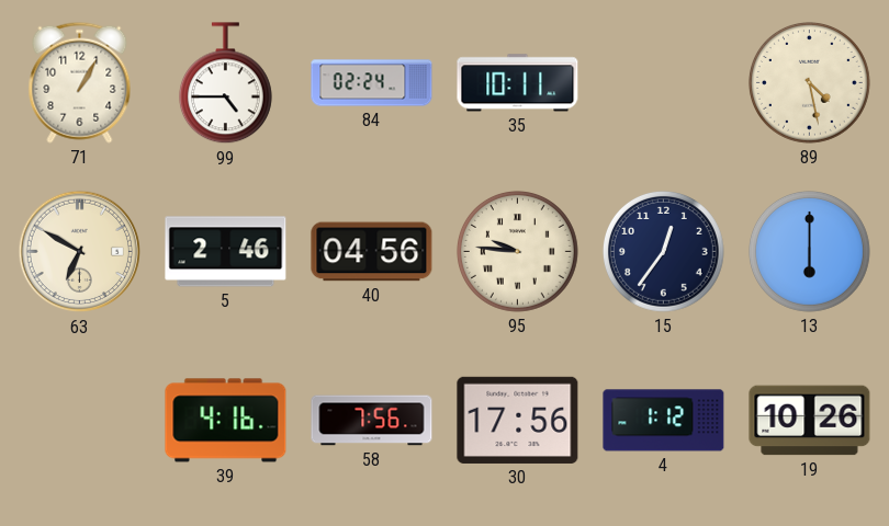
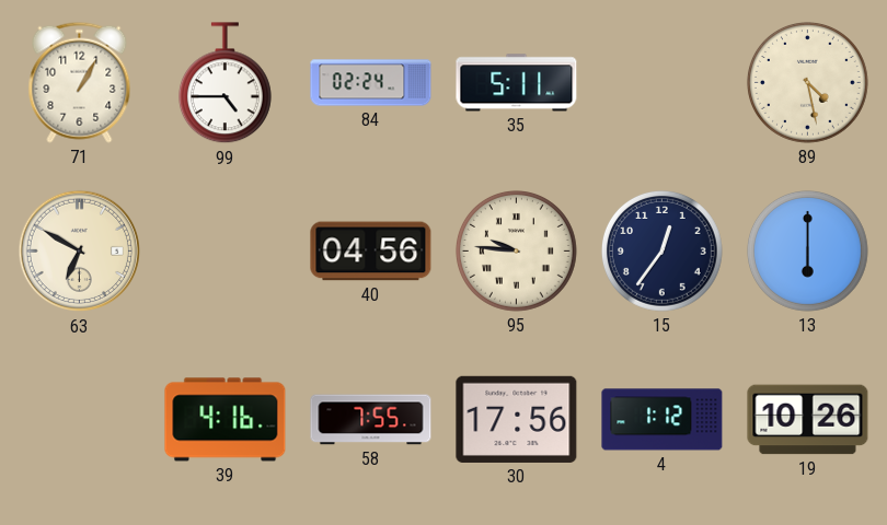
35: 10:11 -> 5:11
5: 2:46 -> none
58: 7:56 -> 7:55
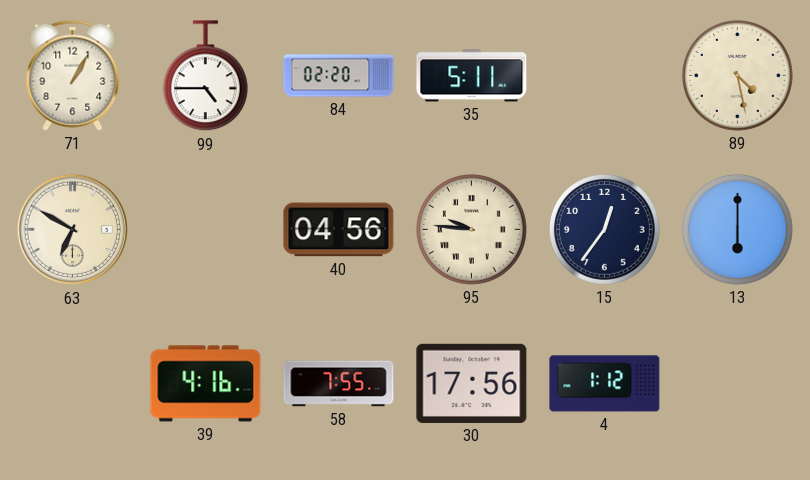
84: 02:24 -> 02:20
19: 10:26 -> none
